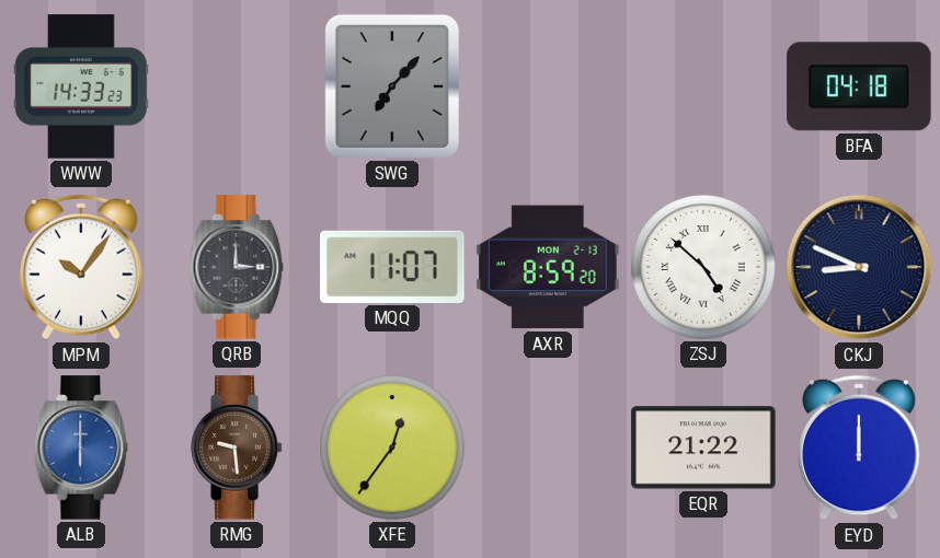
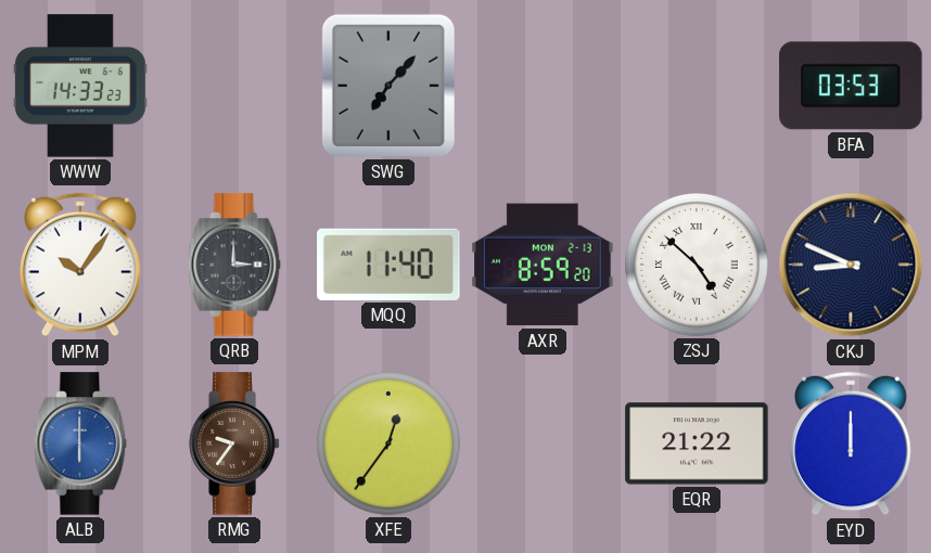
BFA: 04:18 -> 03:53
MQQ: 11:07 -> 11:40
RMG: 9:29 -> 9:36
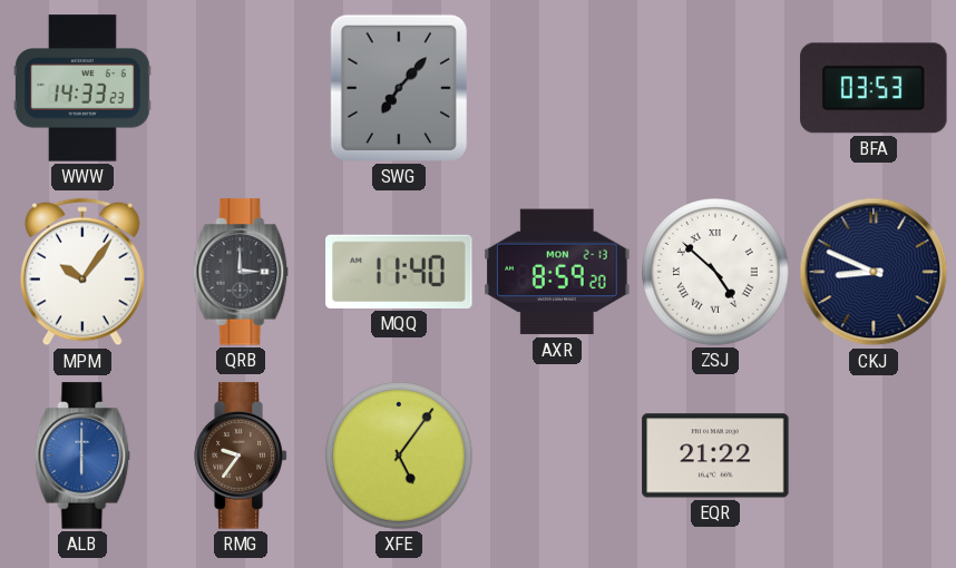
XFE: 12:36 -> 5:06
EYD: 12:00 -> none
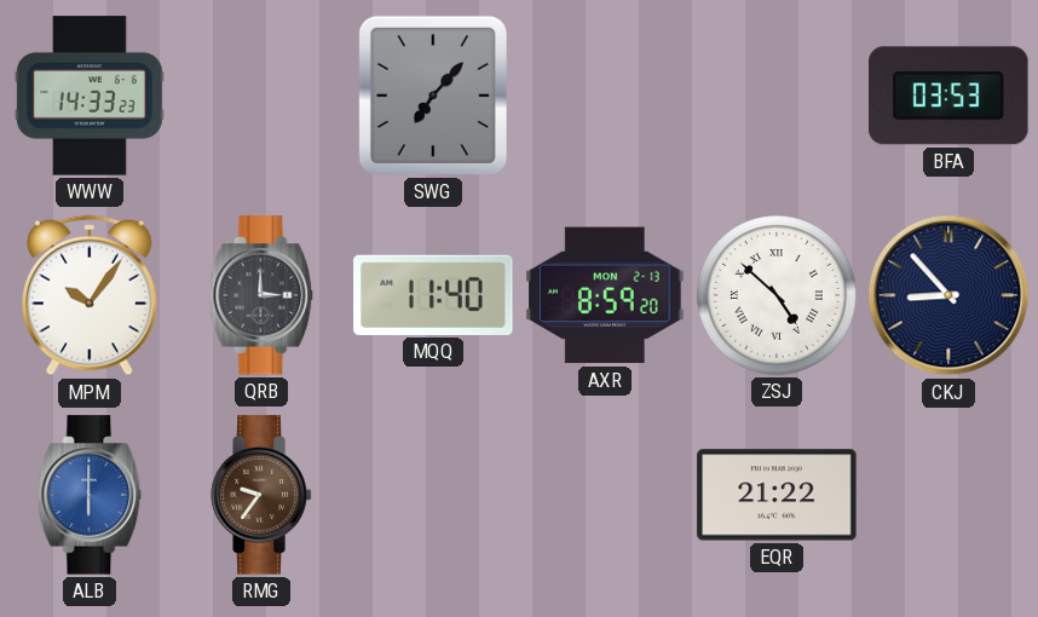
CKJ: 8:49 -> 8:53
XFE: 5:06 -> none
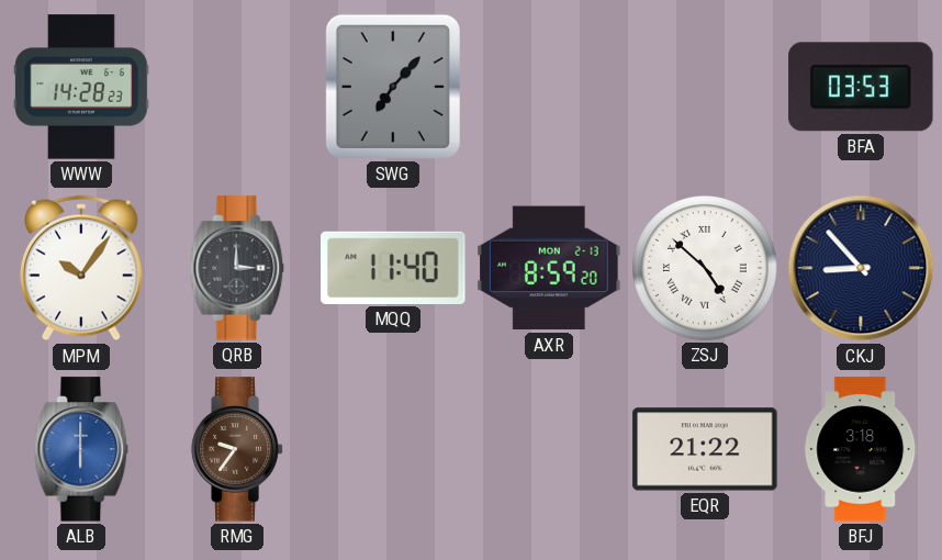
WWW: 14:33 -> 14:28
BFJ: none -> 3:18
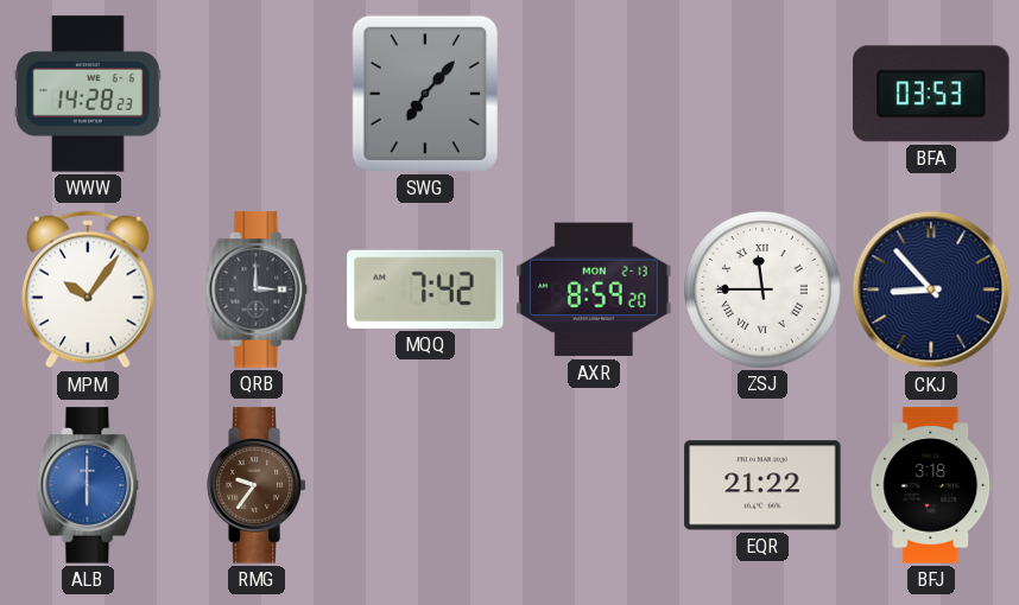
MQQ: 11:40 -> 7:42
ZSJ: 4:52 -> 11:45
